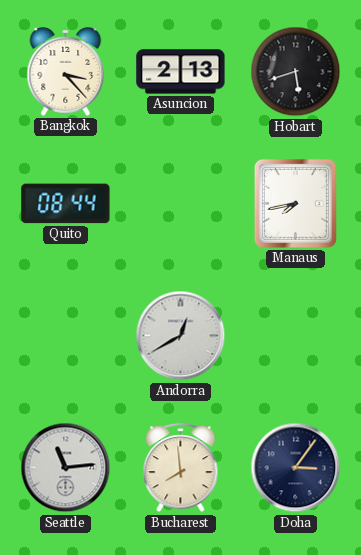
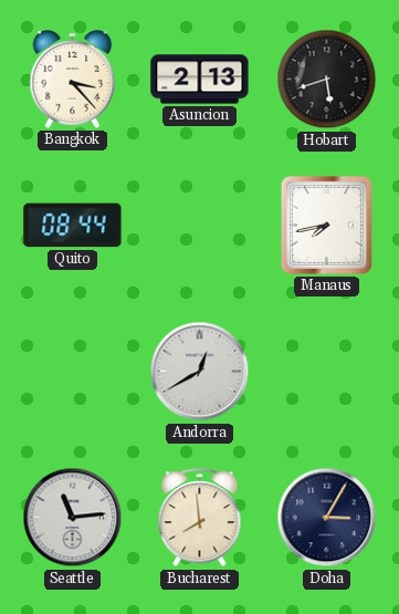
Doha: 3:06 -> 3:05
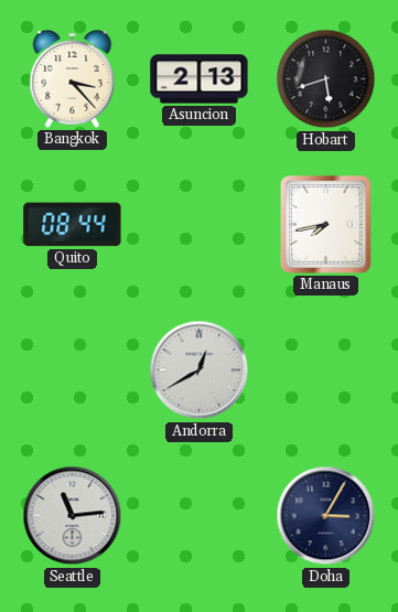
Bucharest: 7:59 -> none
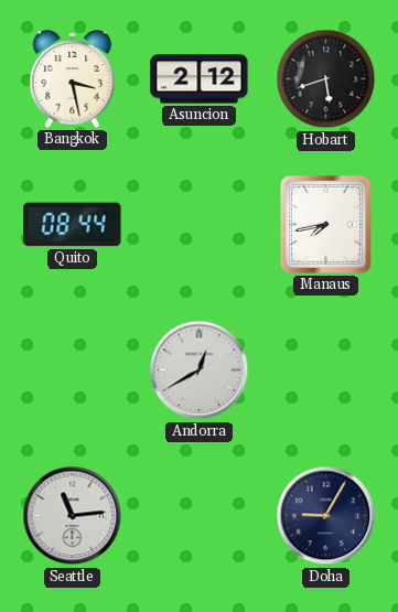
Bangkok: 3:23 -> 3:28
Asuncion: 2:13 -> 2:12
Doha: 3:05 -> 9:05
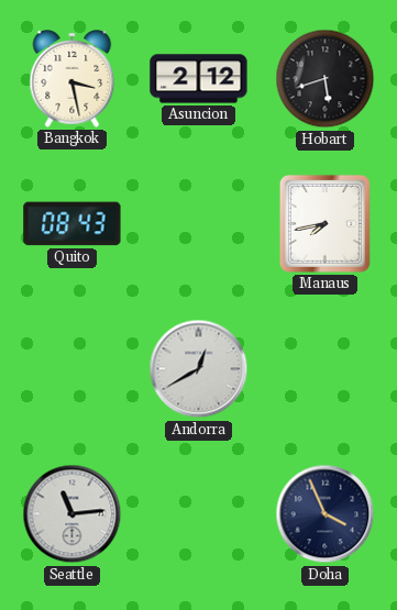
Quito: 08:44 -> 08:43
Doha: 9:05 -> 3:56
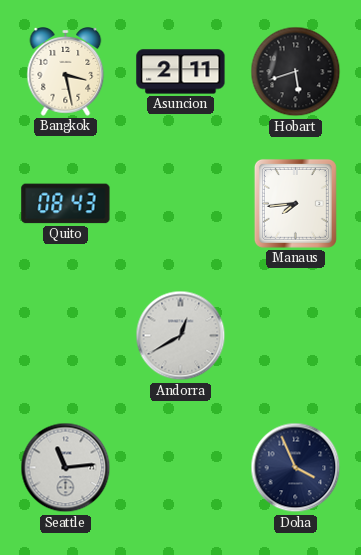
Asuncion: 2:12 -> 2:11
Manaus: 7:43 -> 7:44
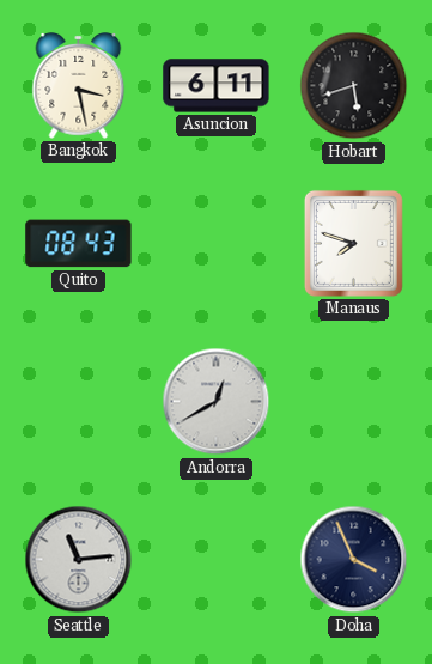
Asuncion: 2:11 -> 6:11
Manaus: 7:44 -> 7:48
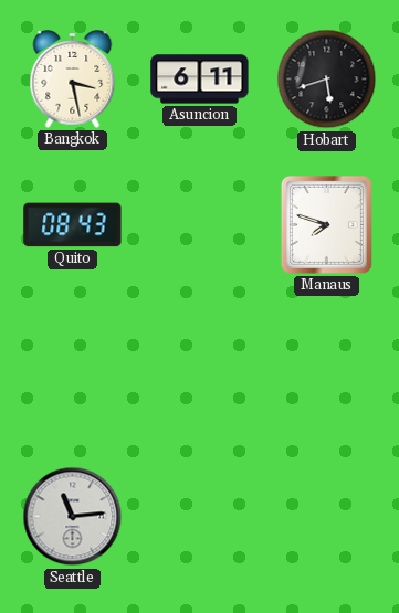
Andorra: 12:40 -> none
Doha: 3:56 -> none
